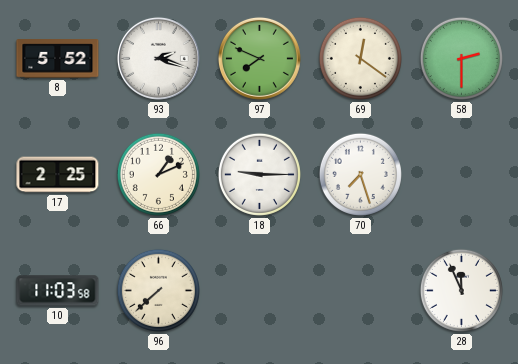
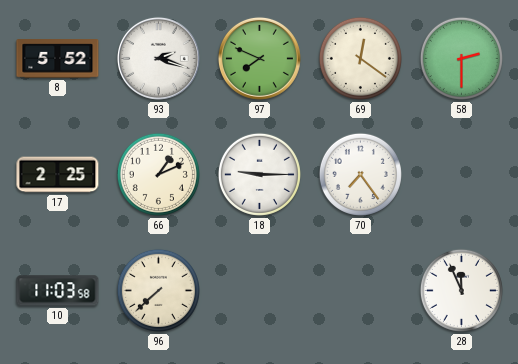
70: 7:27 -> 7:24
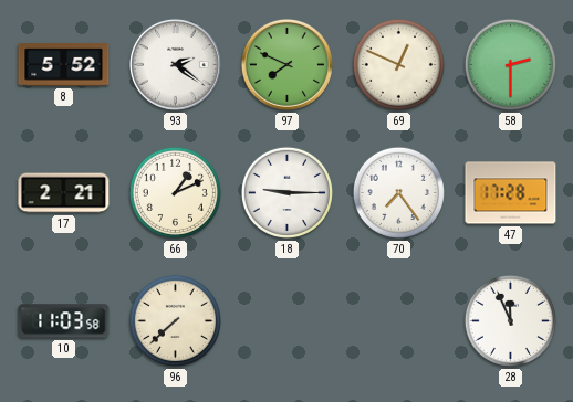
93: 2:18 -> 2:21
69: 12:21 -> 12:49
17: 2:25 -> 2:21
47: none -> 17:28
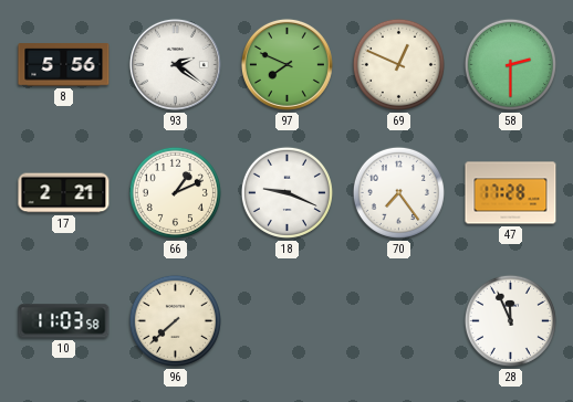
8: 5:52 -> 5:56
18: 9:15 -> 9:19
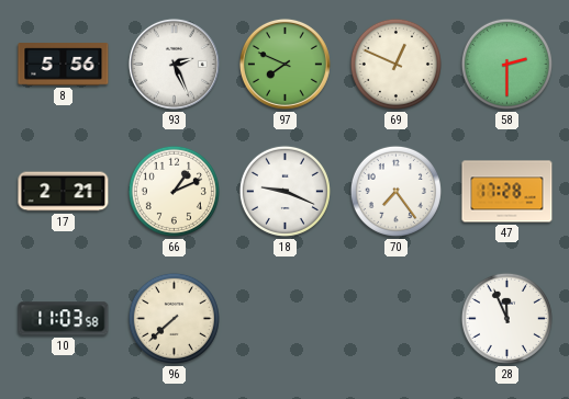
93: 2:21 -> 2:26
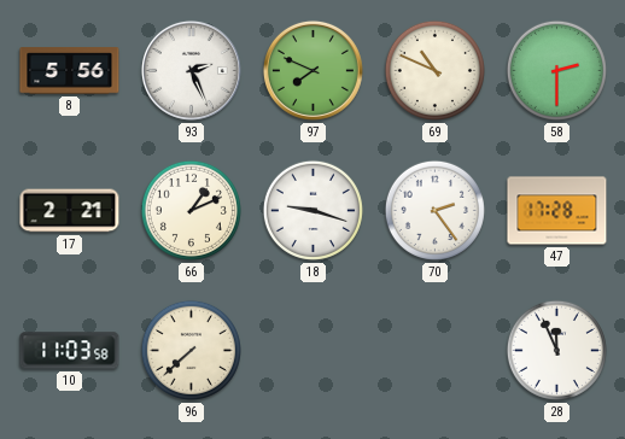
69: 12:49 -> 10:49
18: 9:19 -> 9:18
70: 7:24 -> 2:24
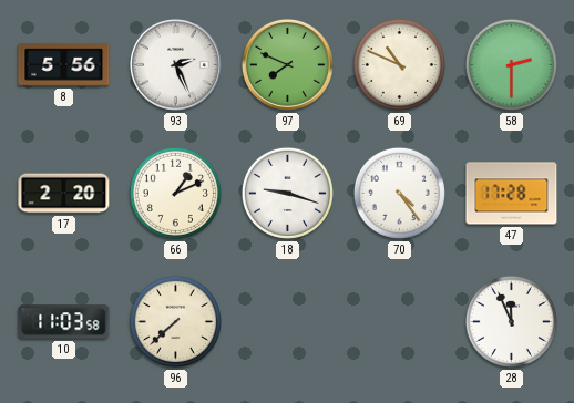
17: 2:21 -> 2:20
70: 2:24 -> 4:24
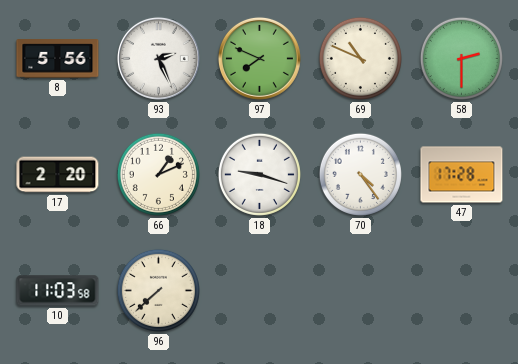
28: 11:56 -> none
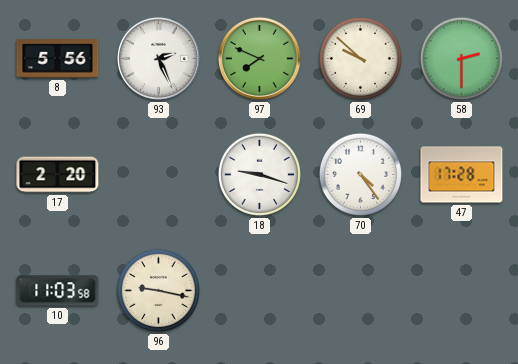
69: 10:49 -> 9:52
66: 1:11 -> none
96: 7:38 -> 9:17
